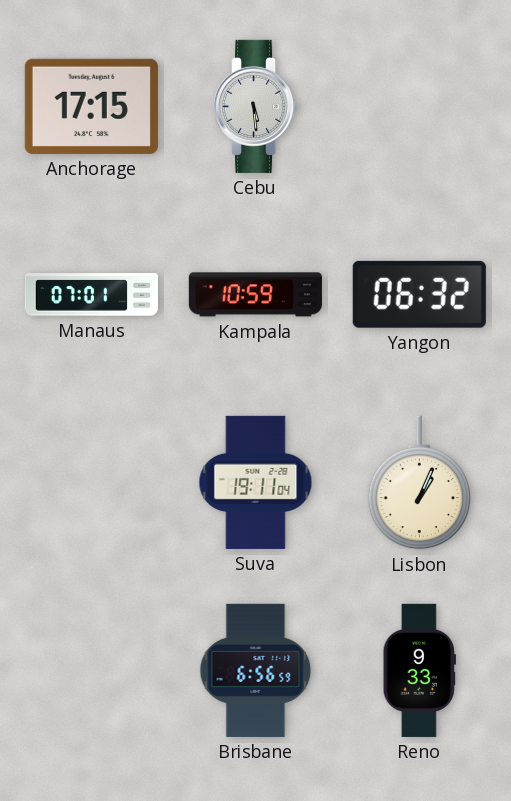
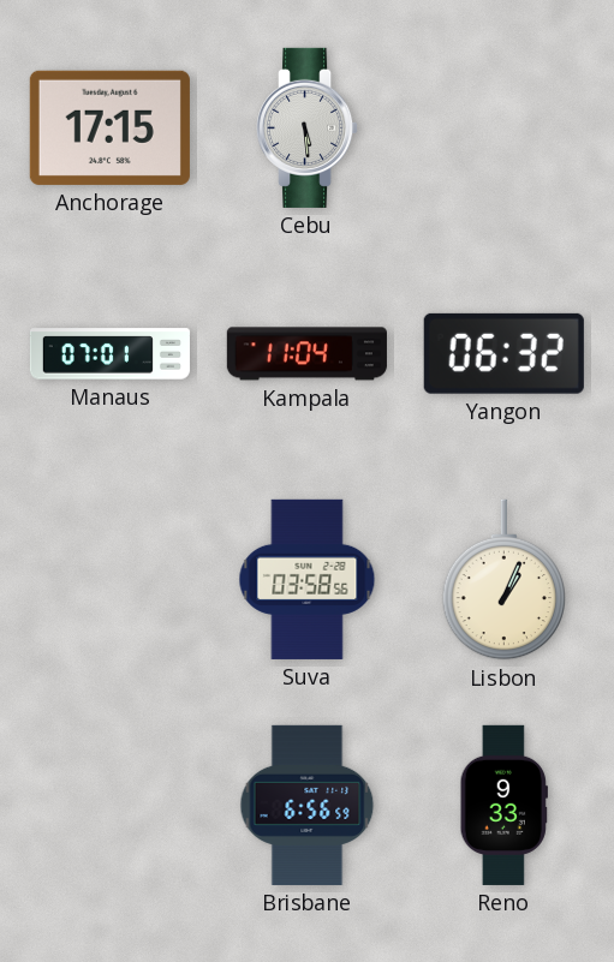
Kampala: 10:59 -> 11:04
Suva: 19:11 -> 03:58
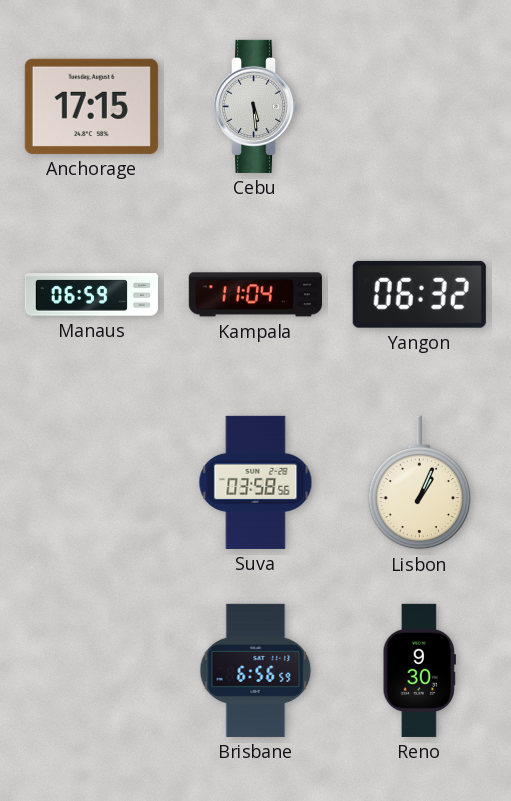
Manaus: 07:01 -> 06:59
Reno: 9:33 -> 9:30
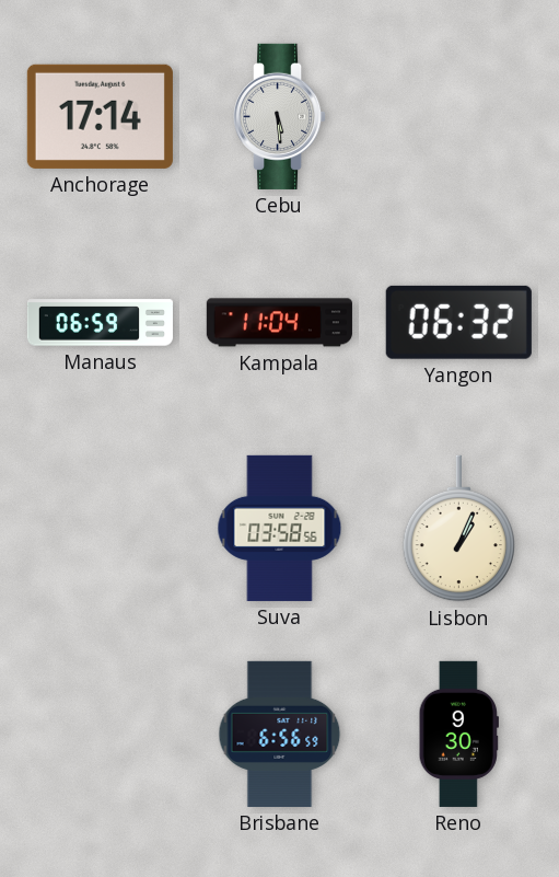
Anchorage: 17:15 -> 17:14
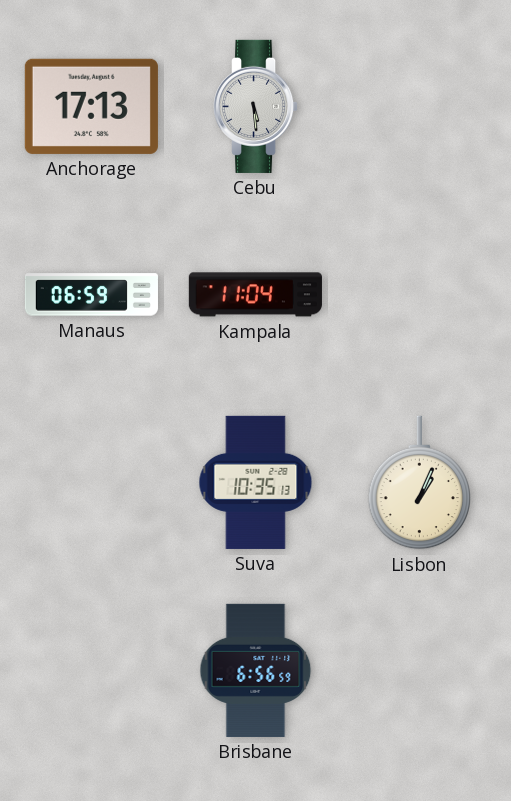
Anchorage: 17:14 -> 17:13
Yangon: 06:32 -> none
Suva: 03:58 -> 10:35
Reno: 9:30 -> none
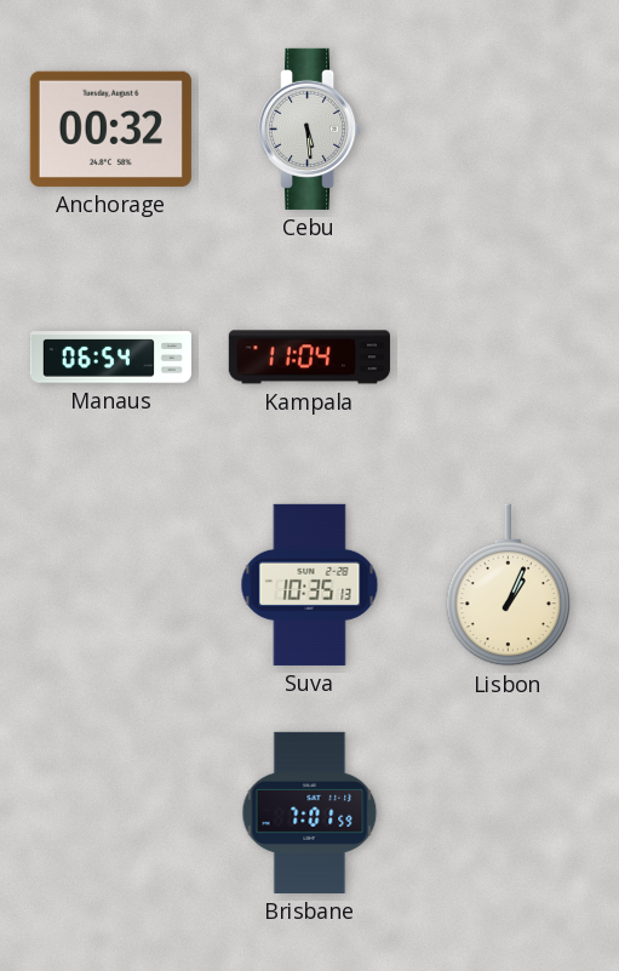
Anchorage: 17:13 -> 00:32
Manaus: 06:59 -> 06:54
Brisbane: 6:56 -> 7:01
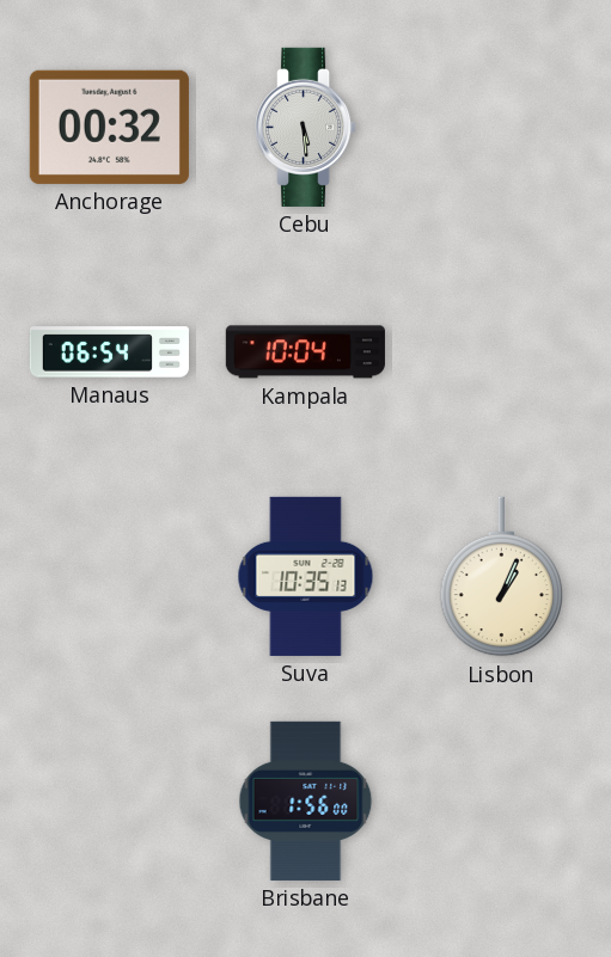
Kampala: 11:04 -> 10:04
Brisbane: 7:01 -> 1:56
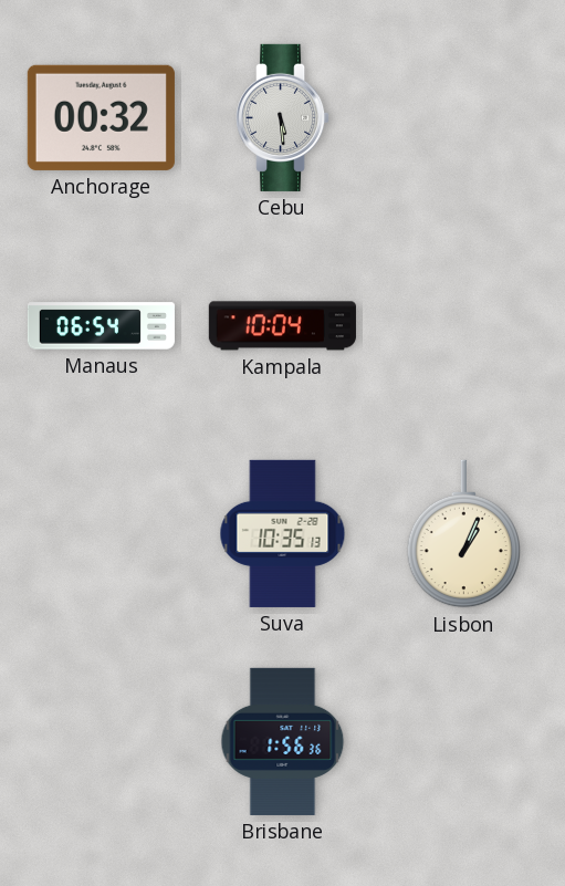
Brisbane: 1:56:00 -> 1:56:36
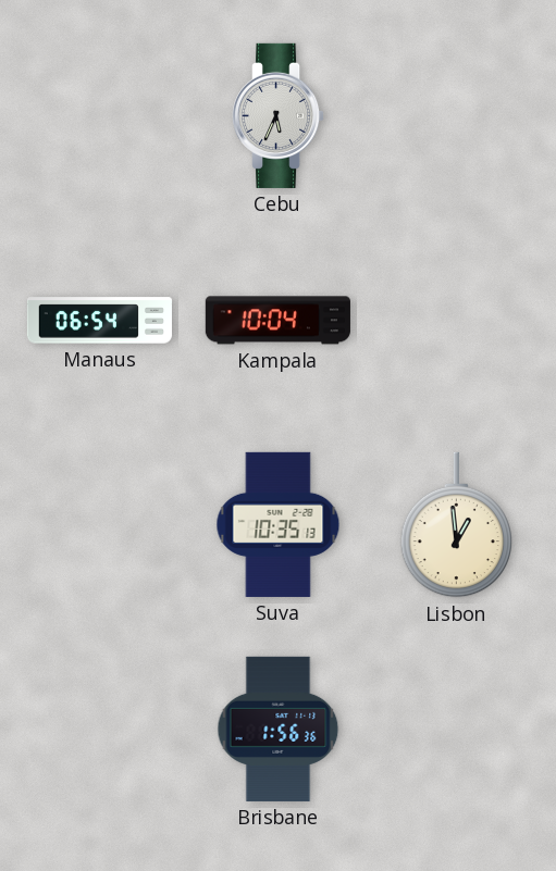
Anchorage: 00:32 -> none
Cebu: 5:29 -> 5:34
Lisbon: 1:04 -> 12:59
